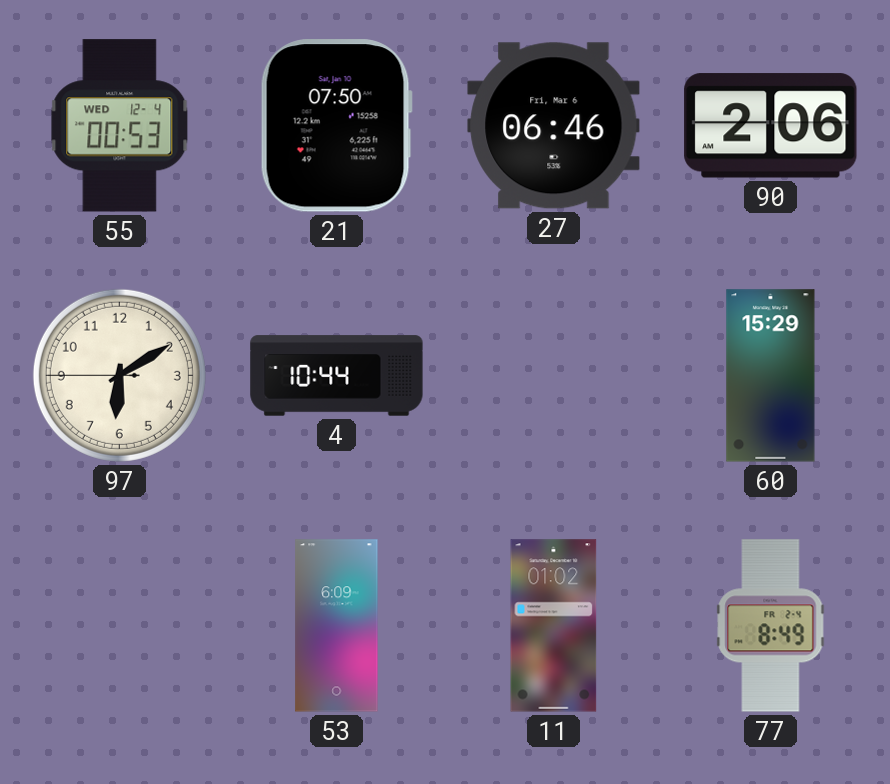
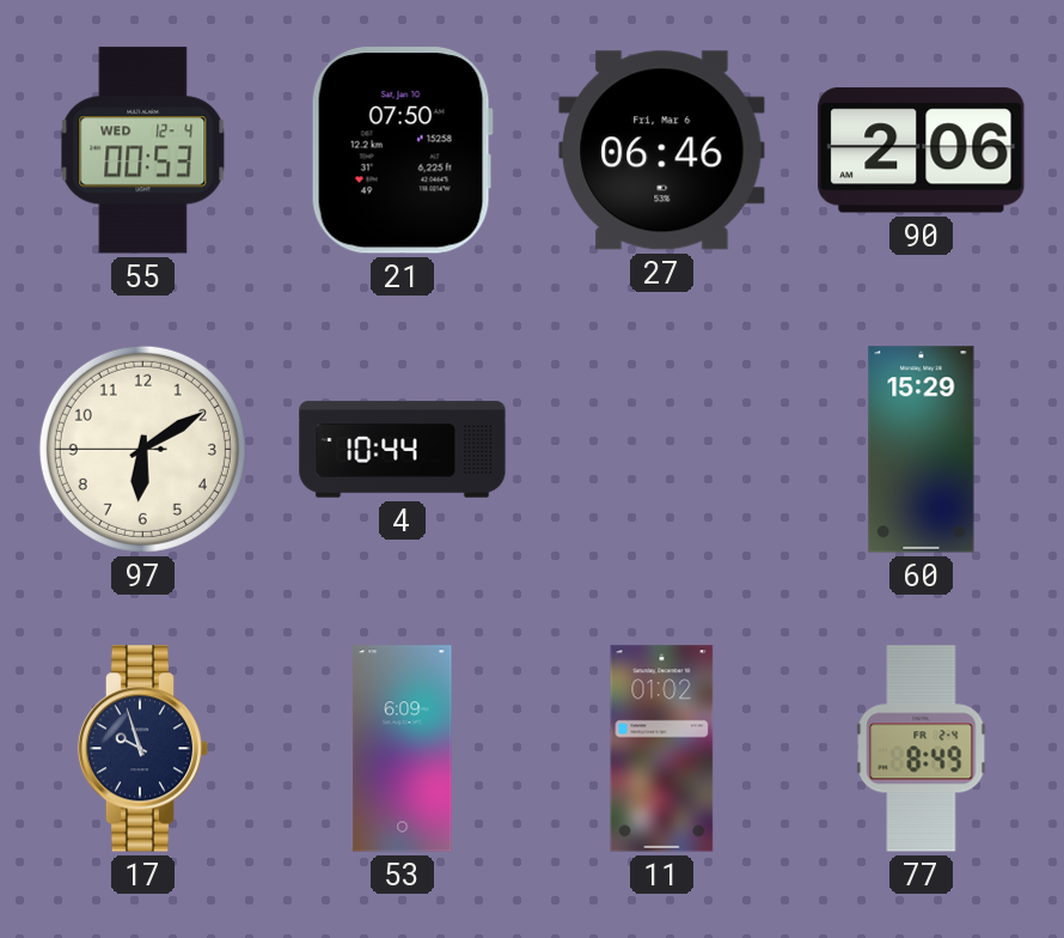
17: none -> 9:57
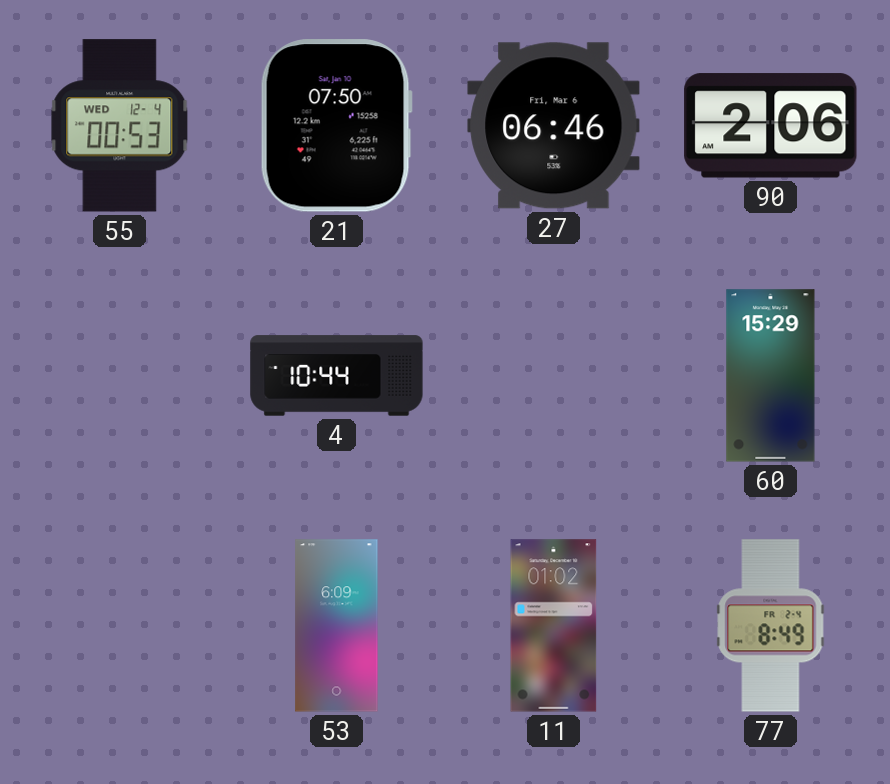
97: 6:09 -> none
17: 9:57 -> none
